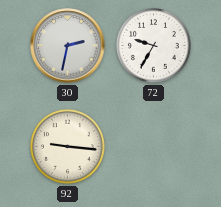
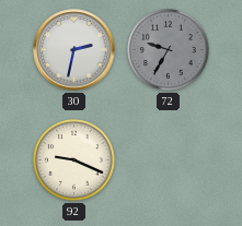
72 dial: white -> grey
92: 9:16 -> 9:19
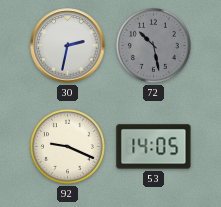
72: 9:35 -> 10:28
53: none -> 14:05
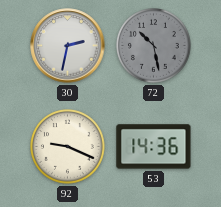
53: 14:05 -> 14:36
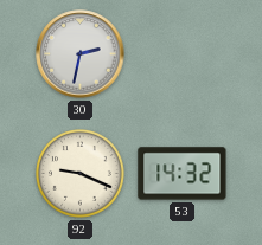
72: 10:28 -> none
53: 14:36 -> 14:32
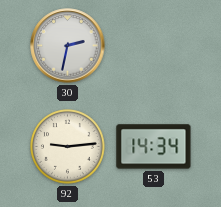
92: 9:19 -> 9:14
53: 14:32 -> 14:34
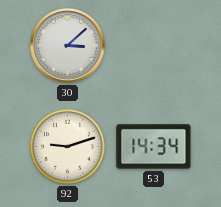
30: 2:32 -> 3:08
92: 9:14 -> 9:12
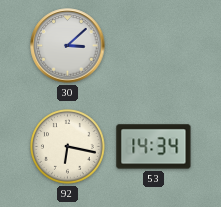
92: 9:12 -> 6:17
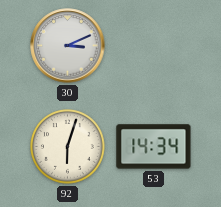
30: 3:08 -> 3:11
92: 6:17 -> 6:03
